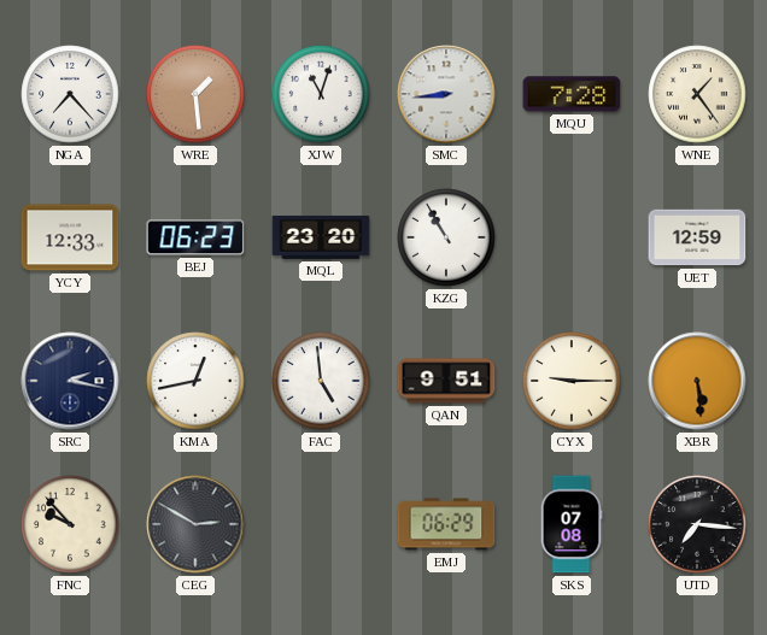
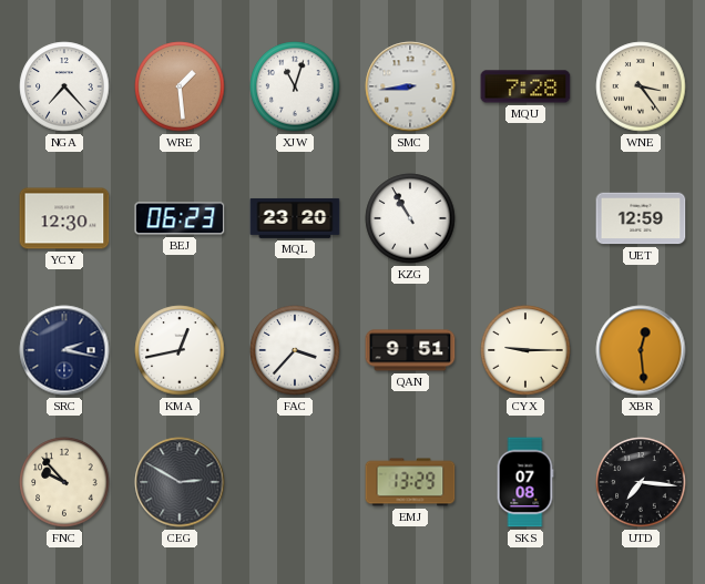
WNE: 1:24 -> 3:24
YCY: 12:33 -> 12:30
FAC: 4:59 -> 3:37
XBR: 5:29 -> 12:29
EMJ: 06:29 -> 13:29
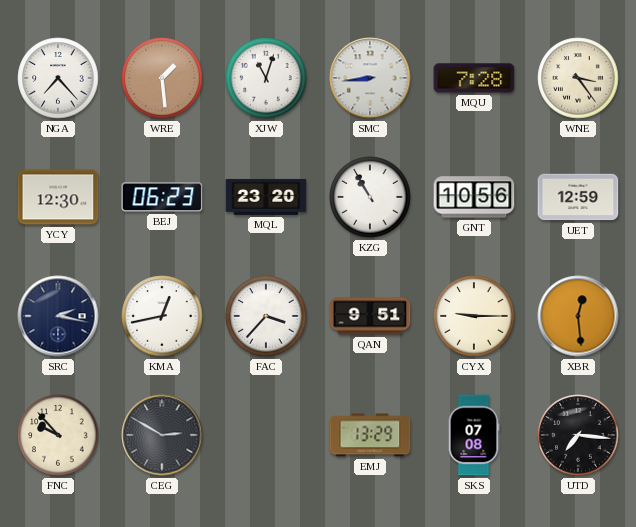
GNT: none -> 10:56
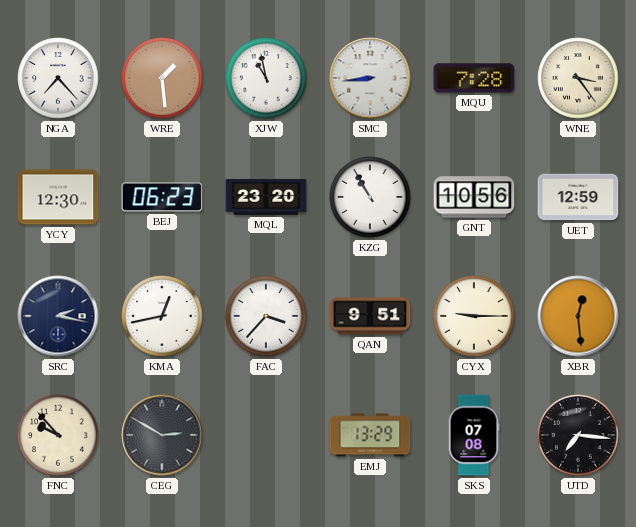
XJW: 11:03 -> 10:58
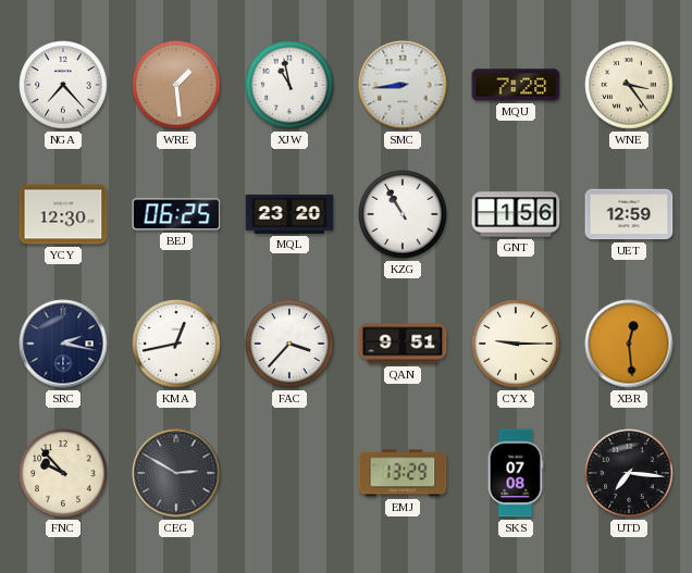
BEJ: 06:23 -> 06:25
GNT: 10:56 -> 1:56
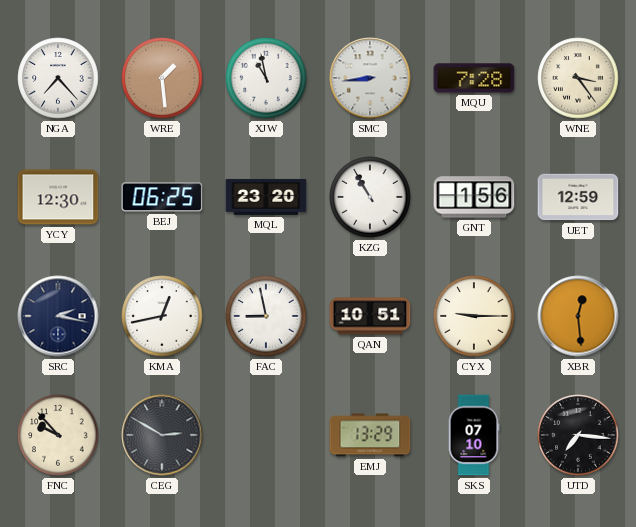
FAC: 3:37 -> 8:58
QAN: 9:51 -> 10:51
SKS: 07:08 -> 07:10
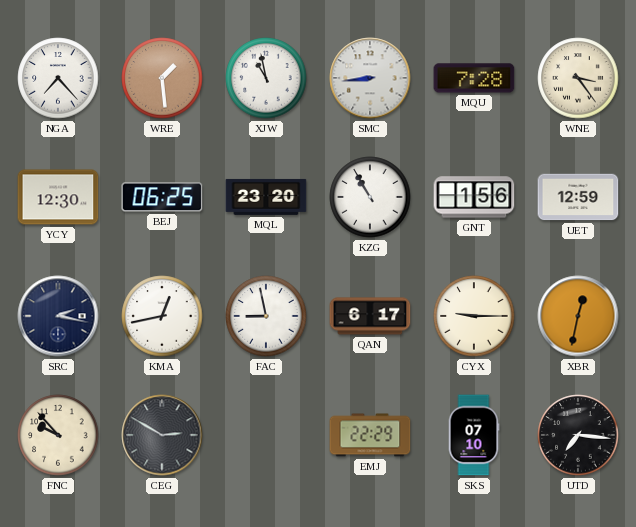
QAN: 10:51 -> 6:17
XBR: 12:29 -> 12:32
EMJ: 13:29 -> 22:29
